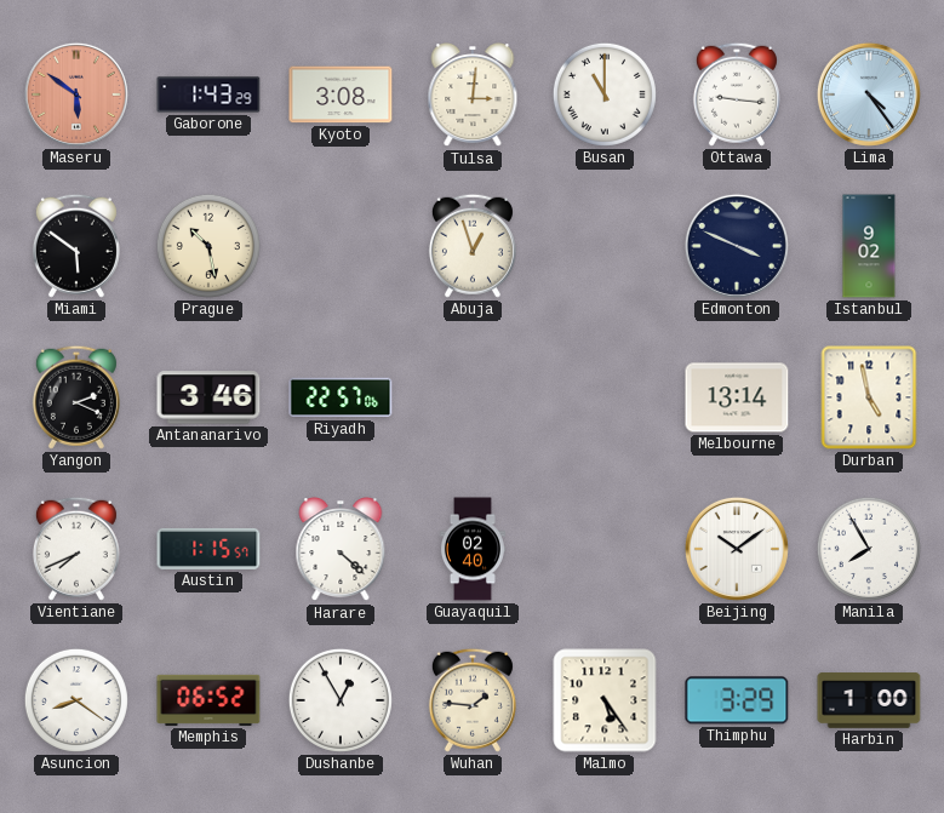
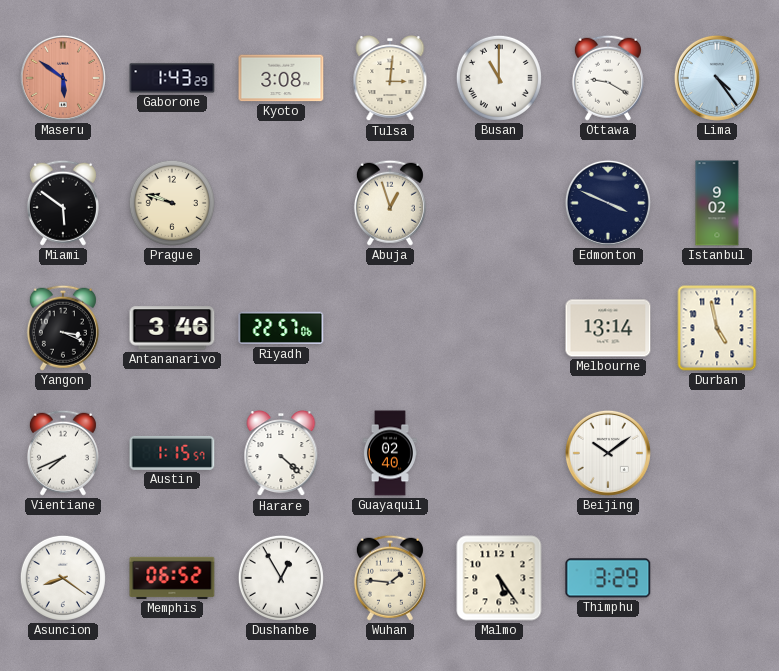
Ottawa: 9:16 -> 9:20
Prague: 10:28 -> 9:48
Yangon: 2:19 -> 3:19
Manila: 7:55 -> none
Harbin: 1:00 -> none
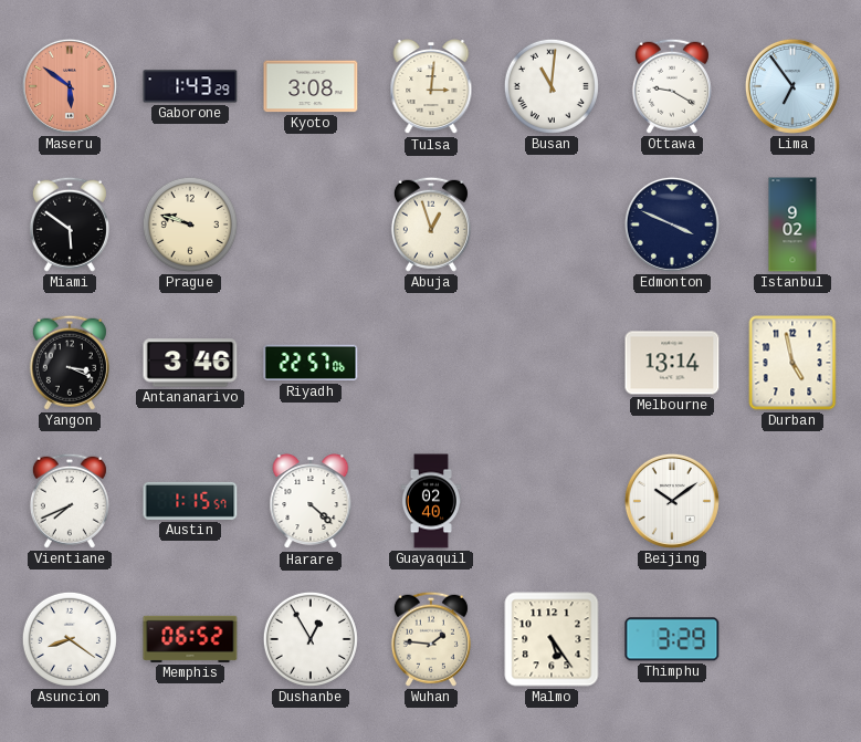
Busan: 11:00 -> 11:01
Lima: 4:24 -> 6:54
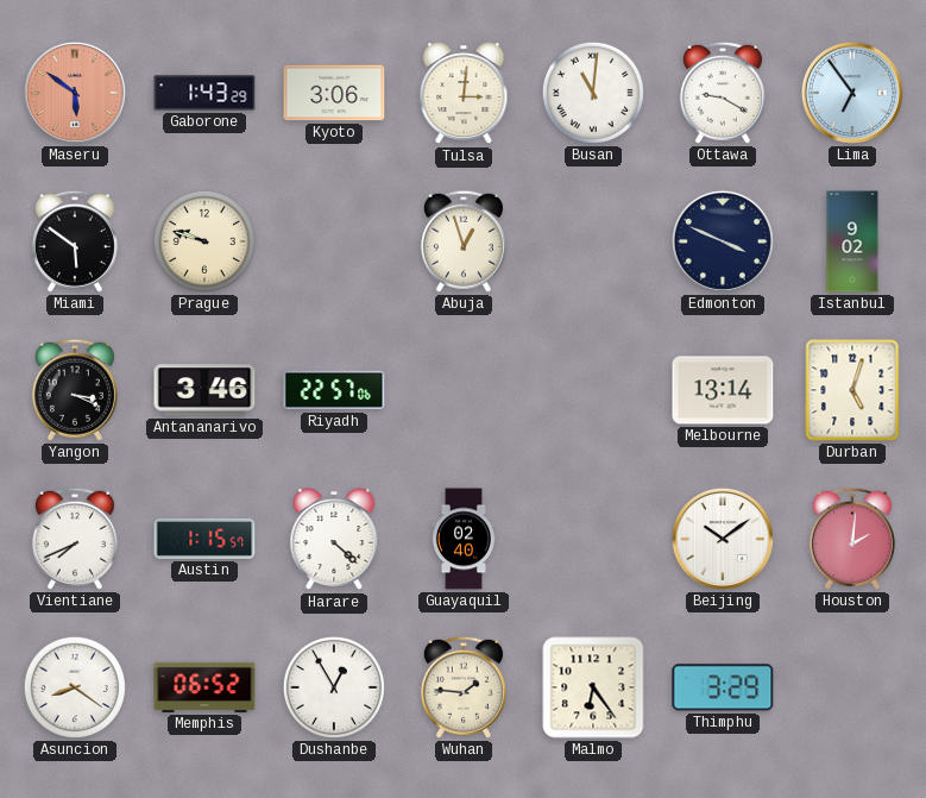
Kyoto: 3:08 -> 3:06
Durban: 4:58 -> 5:03
Houston: none -> 2:01
Malmo: 5:24 -> 6:24
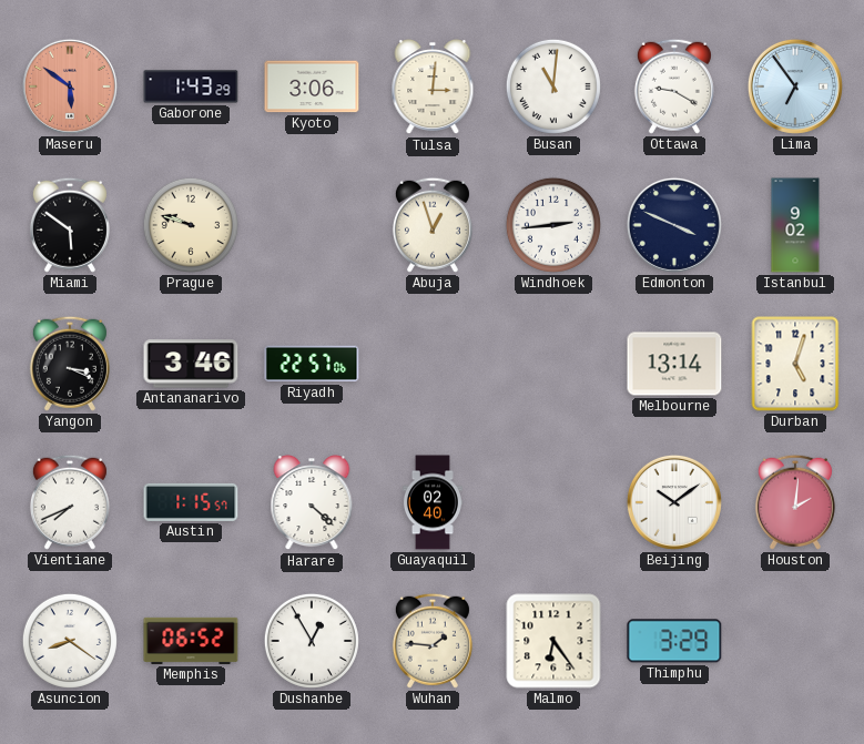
Windhoek: none -> 2:44
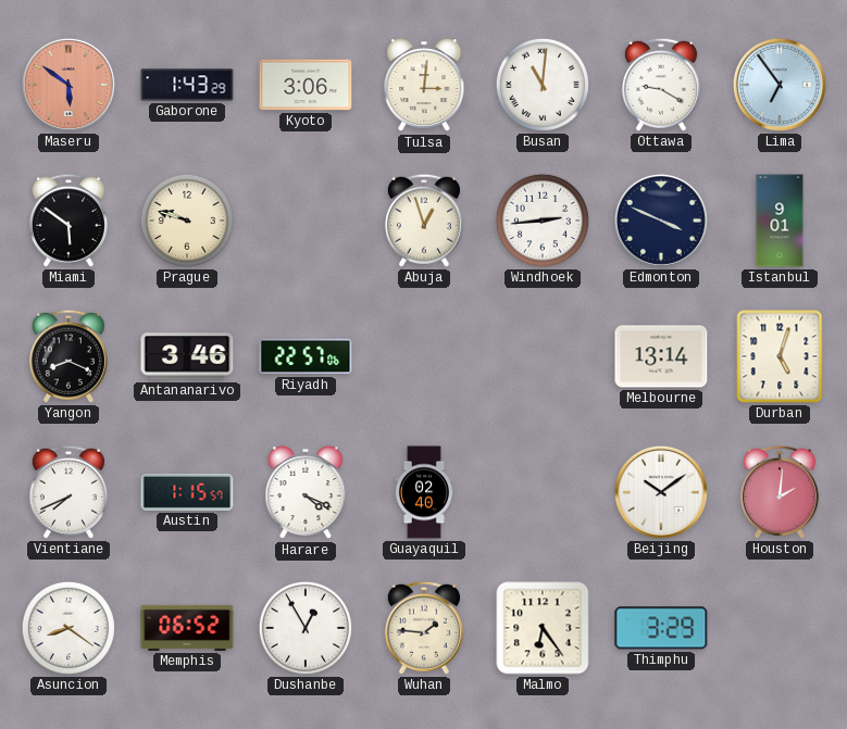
Istanbul: 9:02 -> 9:01
Yangon: 3:19 -> 8:19
Harare: 4:22 -> 4:19
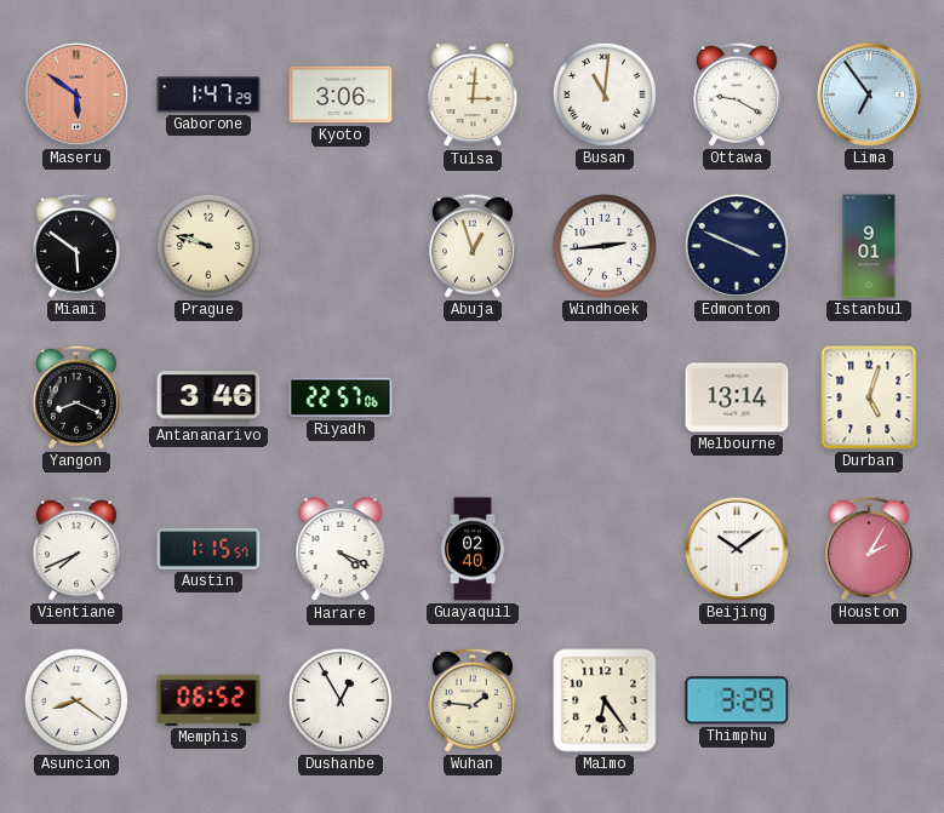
Gaborone: 1:43 -> 1:47
Houston: 2:01 -> 2:05
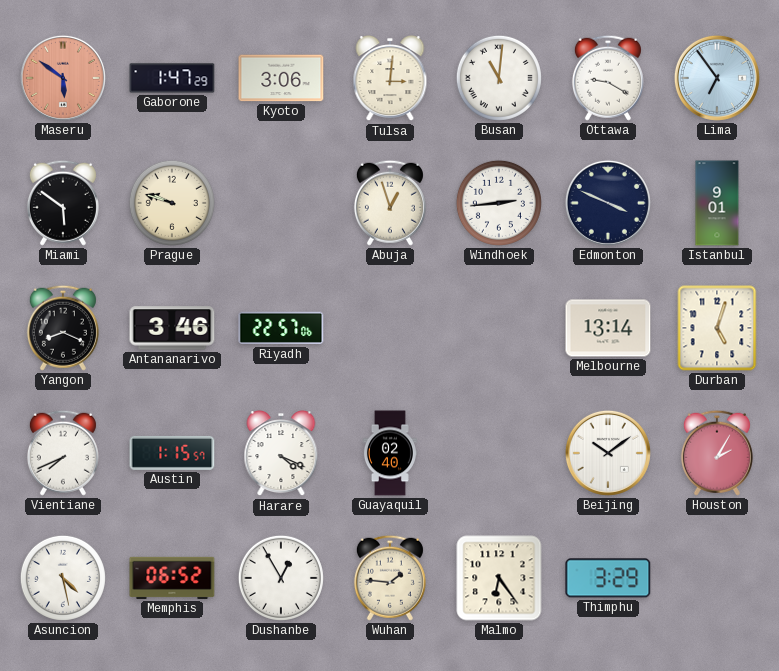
Asuncion: 8:21 -> 4:28
